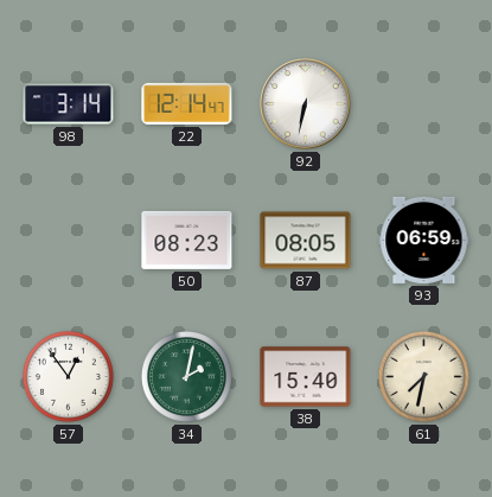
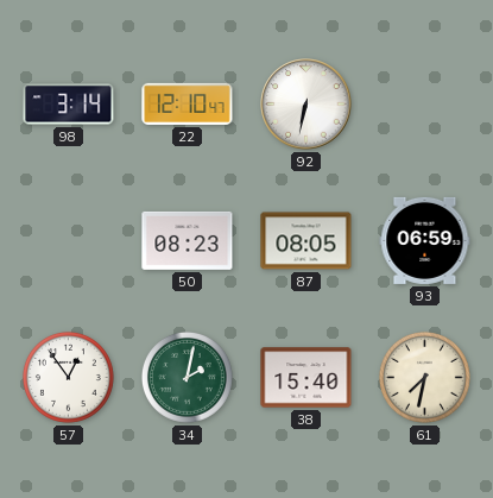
22: 12:14 -> 12:10
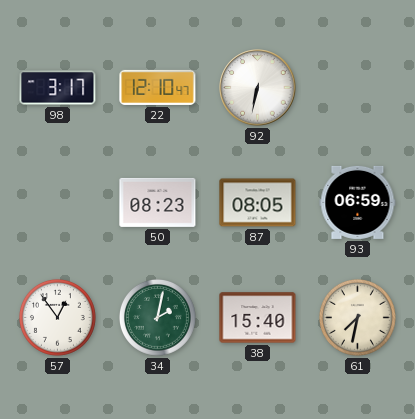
98: 3:14 -> 3:17
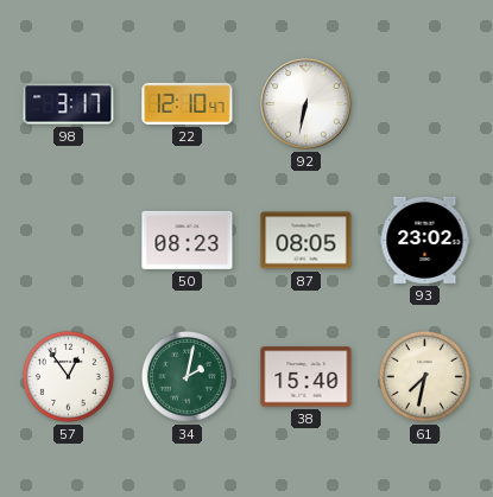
93: 06:59 -> 23:02
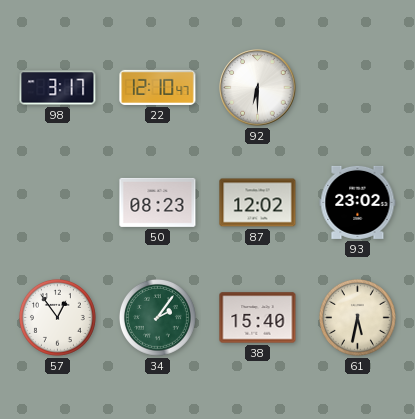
92: 6:32 -> 6:30
87: 08:05 -> 12:02
34: 2:02 -> 2:06
61: 7:32 -> 5:32
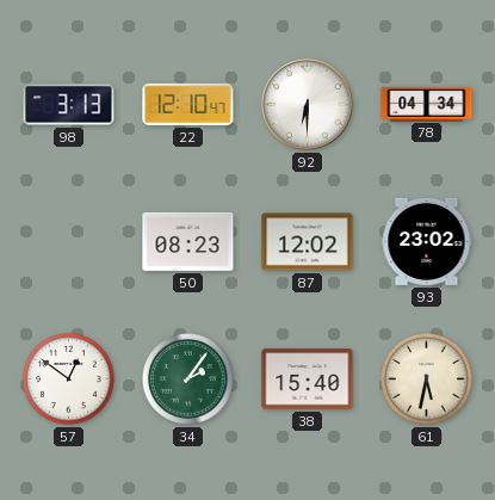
98: 3:17 -> 3:13
78: none -> 04:34
57: 12:54 -> 12:51
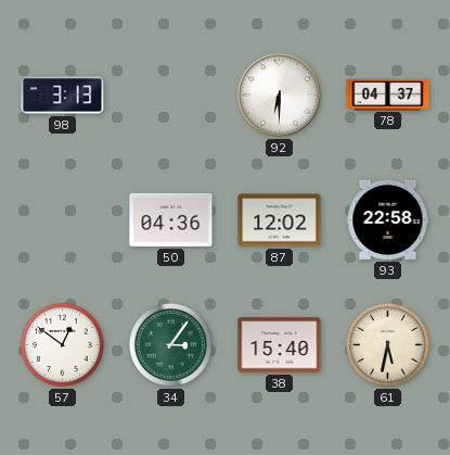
22: 12:10 -> none
78: 04:34 -> 04:37
50: 08:23 -> 04:36
93: 23:02 -> 22:58
34: 2:06 -> 3:06
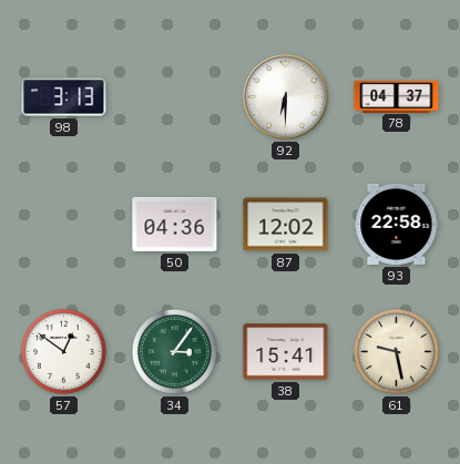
38: 15:40 -> 15:41
61: 5:32 -> 9:28
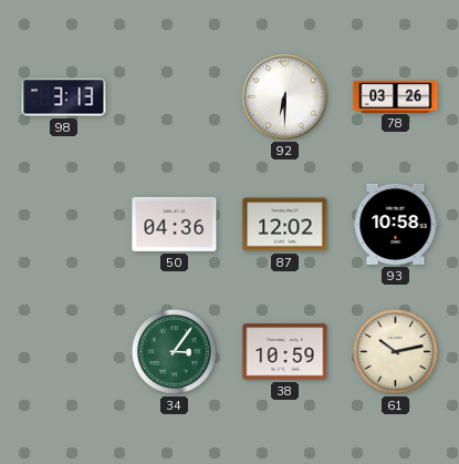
78: 04:37 -> 03:26
93: 22:58 -> 10:58
57: 12:51 -> none
38: 15:41 -> 10:59
61: 9:28 -> 10:13
